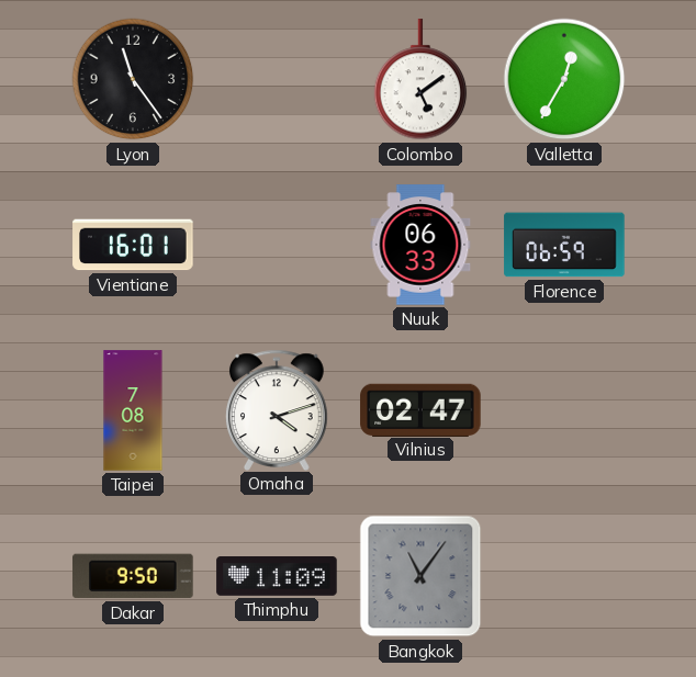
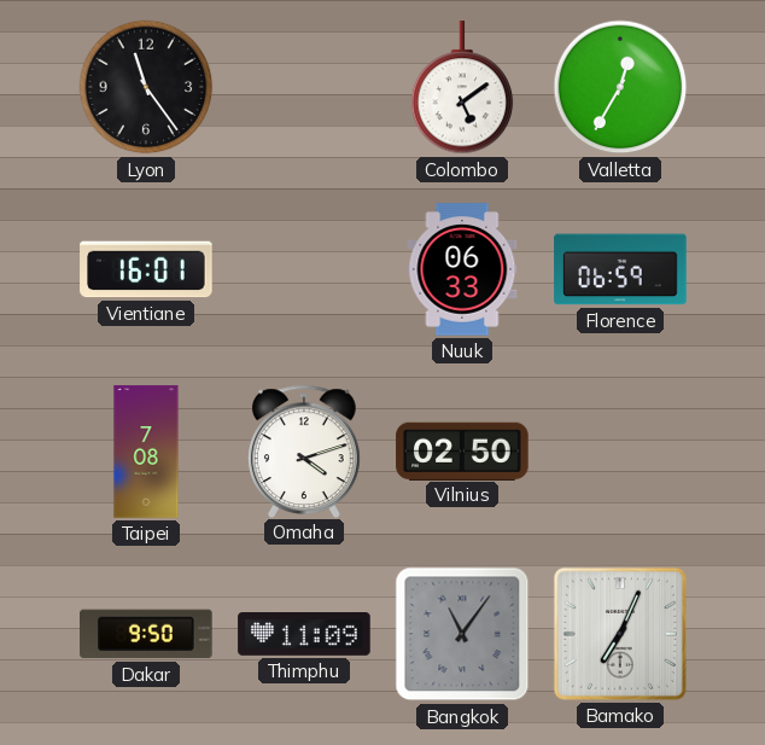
Vilnius: 02:47 -> 02:50
Bamako: none -> 7:04
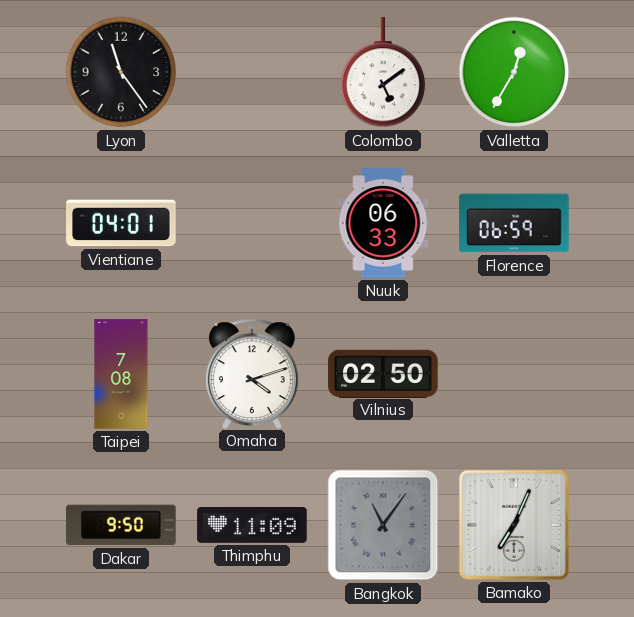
Vientiane: 16:01 -> 04:01
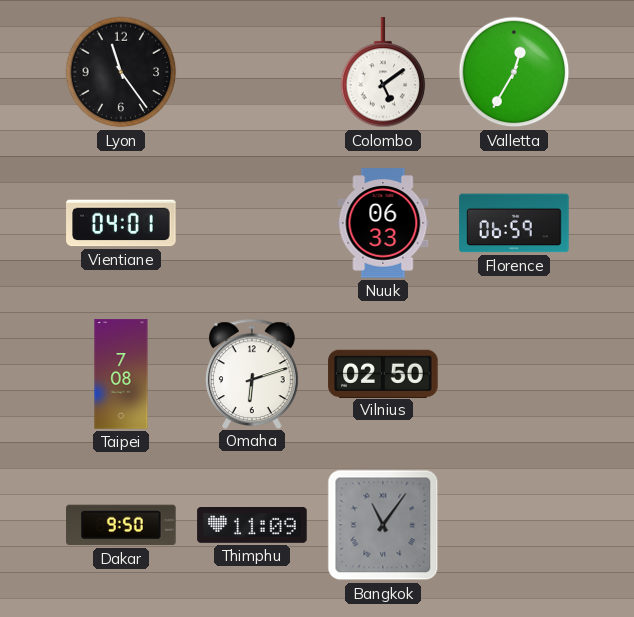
Omaha: 4:12 -> 6:12
Bamako: 7:04 -> none
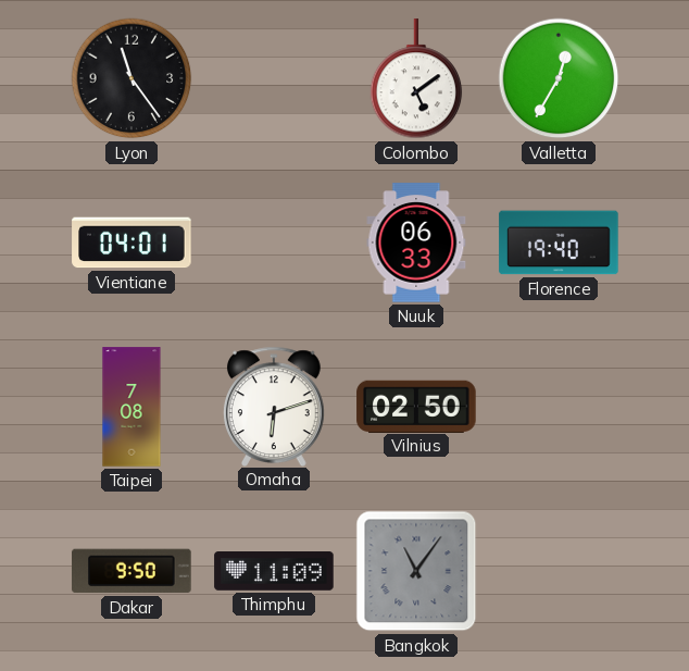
Florence: 06:59 -> 19:40
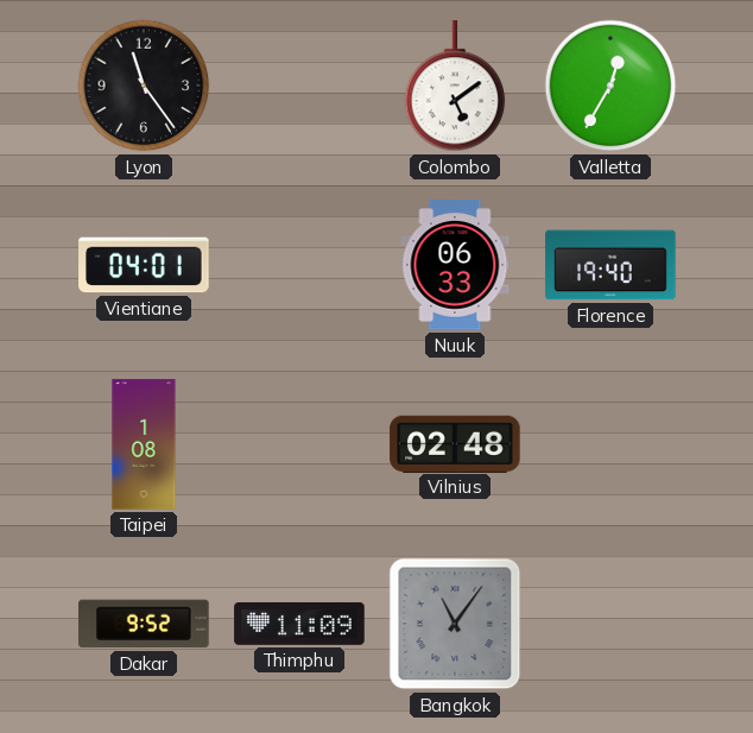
Taipei: 7:08 -> 1:08
Omaha: 6:12 -> none
Vilnius: 02:50 -> 02:48
Dakar: 9:50 -> 9:52
